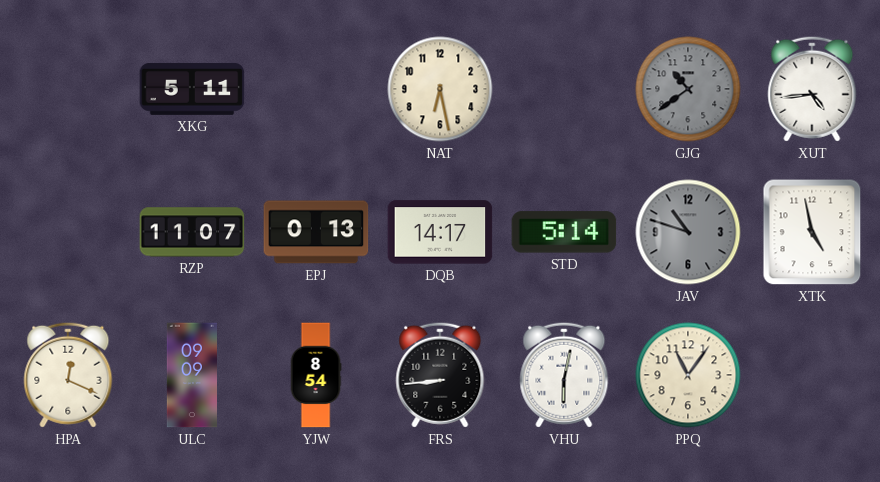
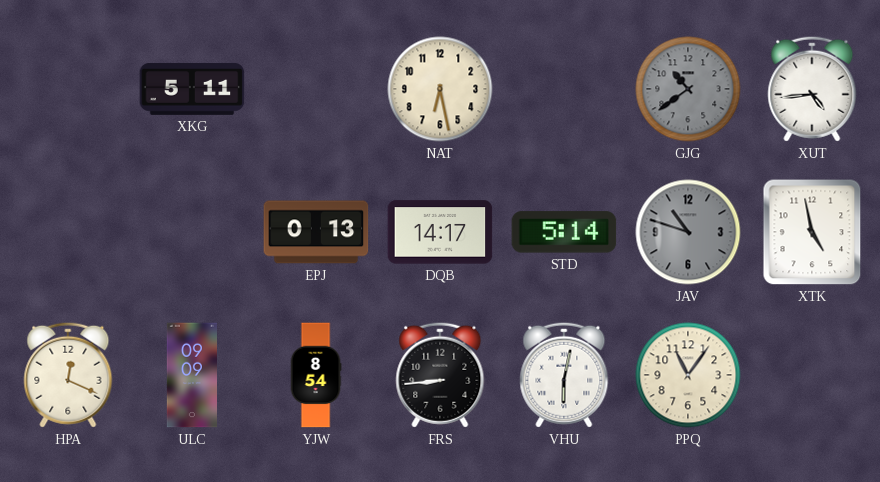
RZP: 11:07 -> none
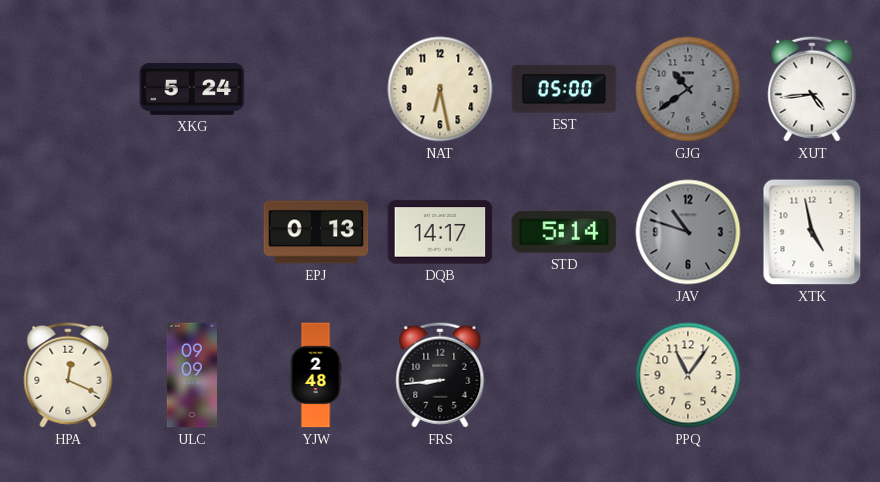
XKG: 5:11 -> 5:24
EST: none -> 05:00
YJW: 8:54 -> 2:48
VHU: 6:02 -> none
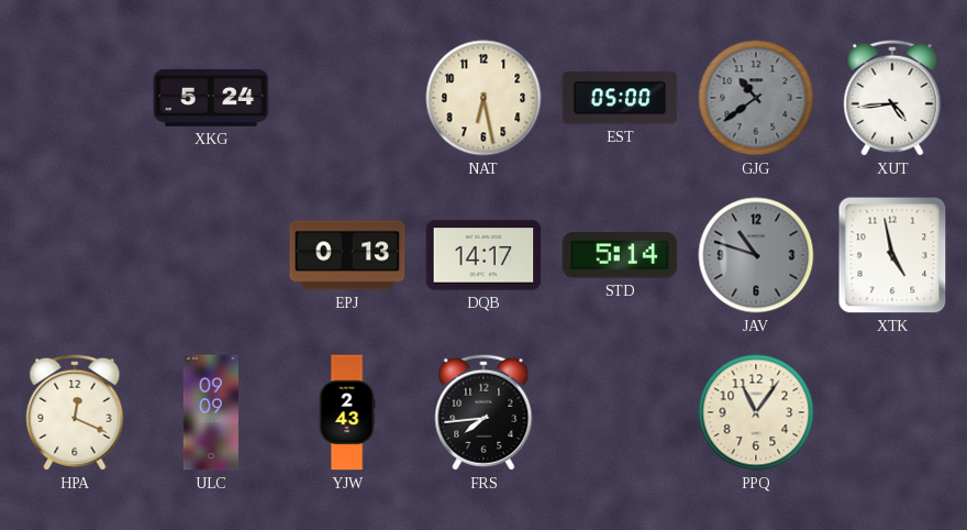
YJW: 2:48 -> 2:43
FRS: 8:44 -> 7:44
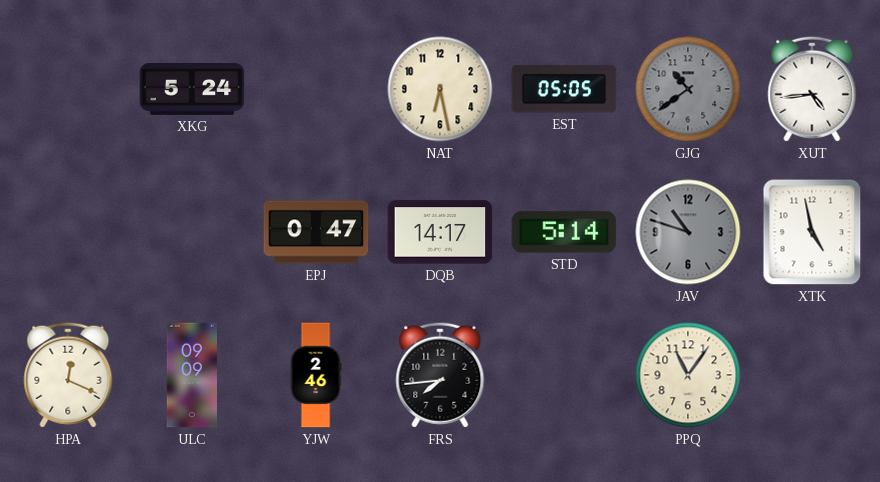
EST: 05:00 -> 05:05
EPJ: 0:13 -> 0:47
YJW: 2:43 -> 2:46
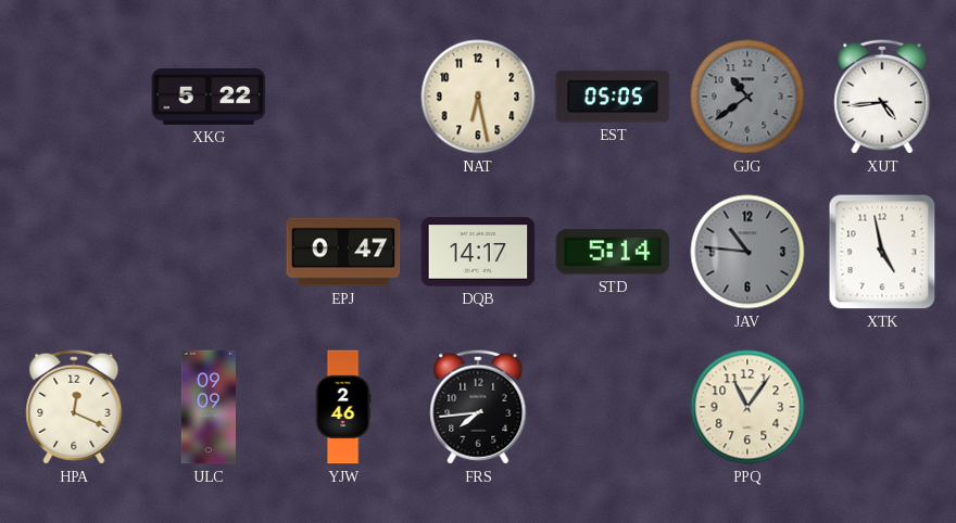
XKG: 5:24 -> 5:22
JAV: 10:48 -> 10:46
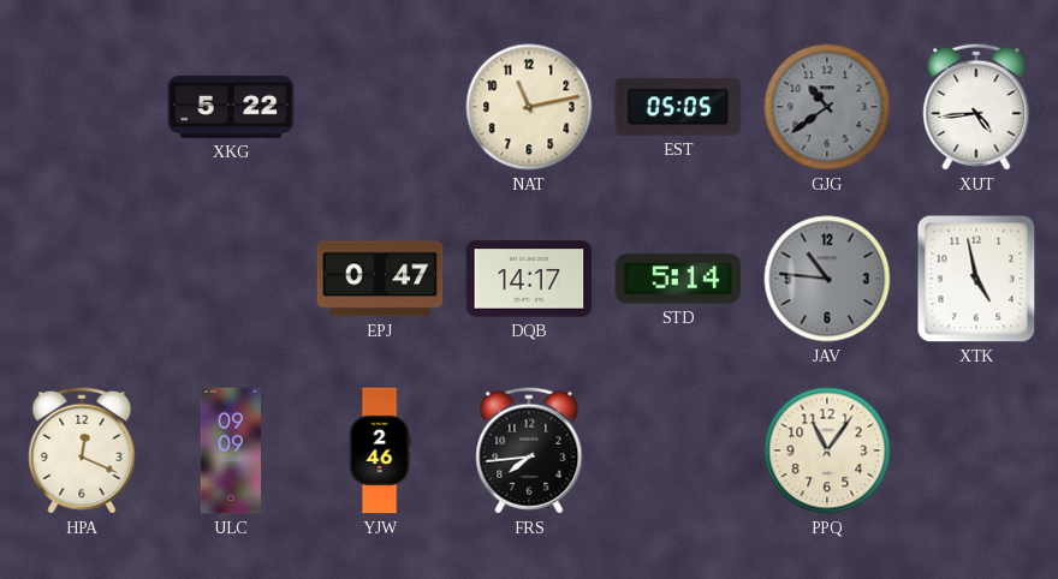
NAT: 6:28 -> 11:13
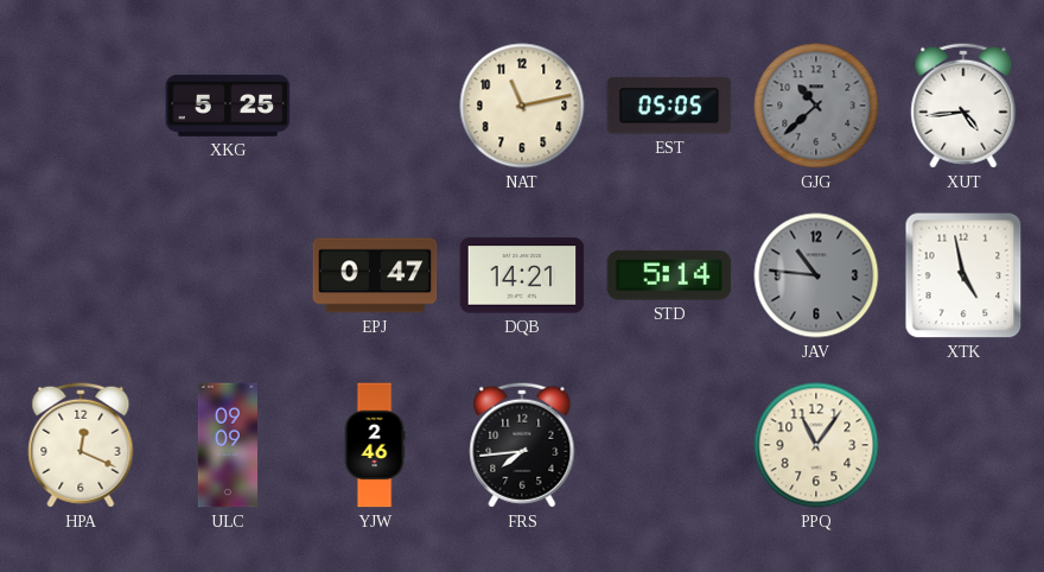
XKG: 5:22 -> 5:25
GJG: 10:39 -> 10:38
DQB: 14:17 -> 14:21
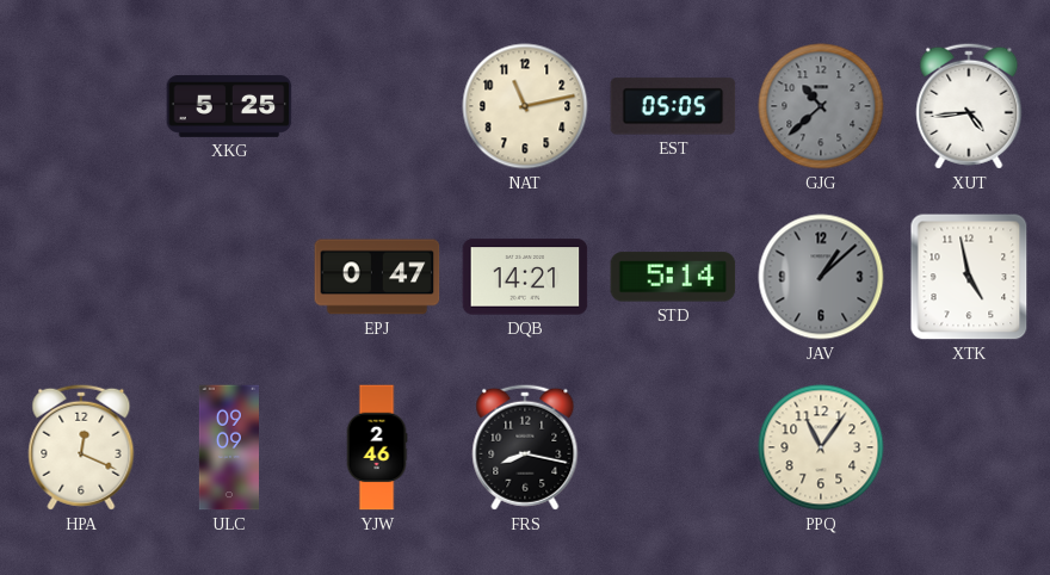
JAV: 10:46 -> 1:08
FRS: 7:44 -> 8:17
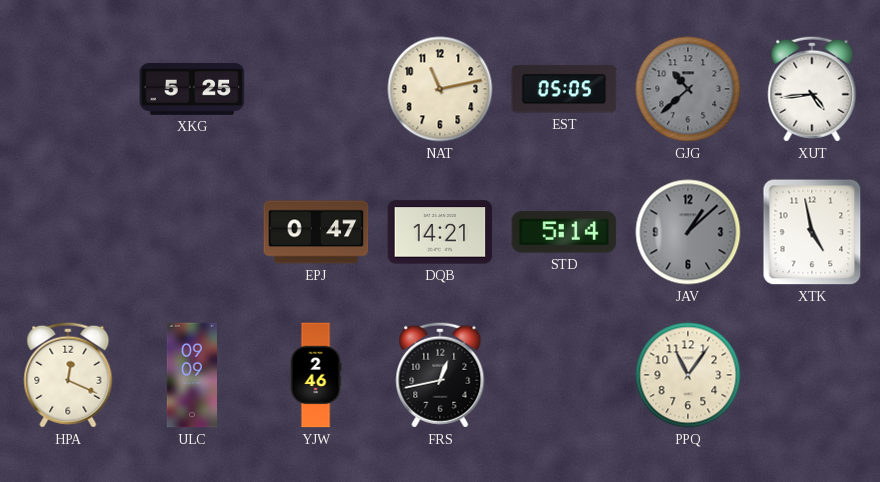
FRS: 8:17 -> 12:43
